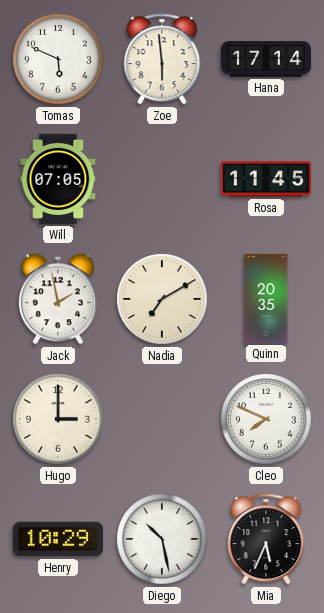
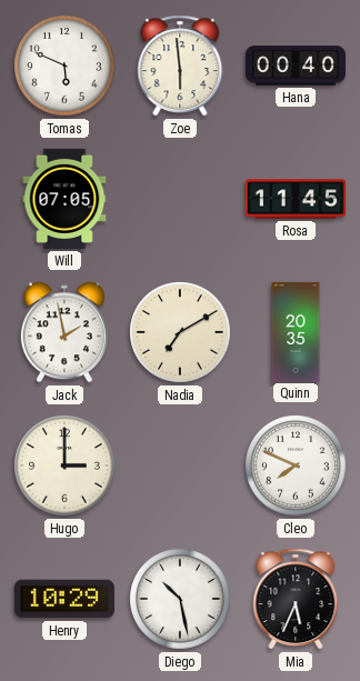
Hana: 17:14 -> 00:40
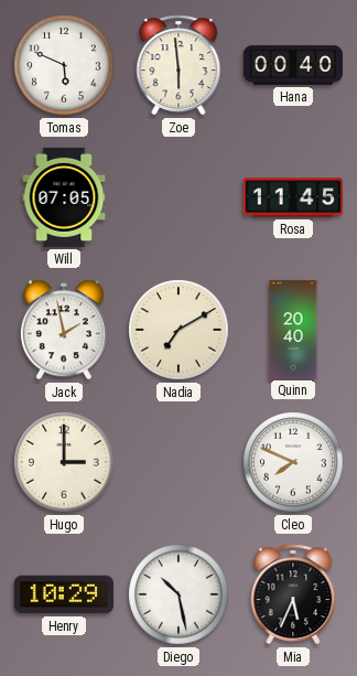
Quinn: 20:35 -> 20:40
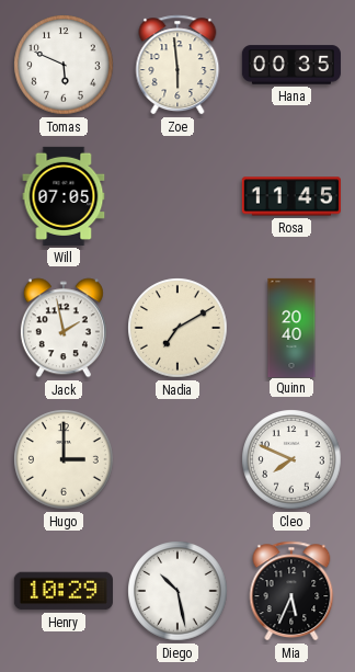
Hana: 00:40 -> 00:35
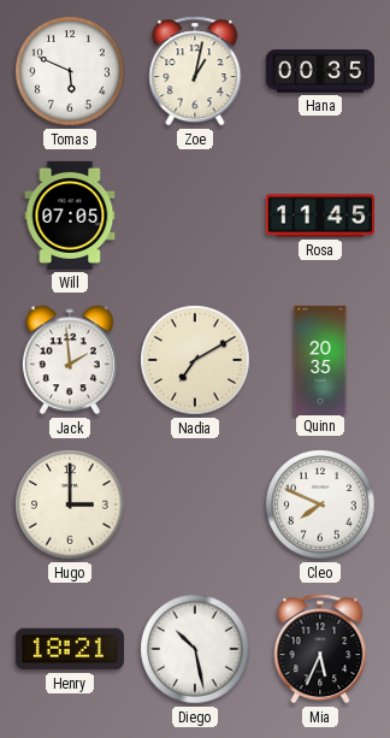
Zoe: 5:59 -> 1:02
Jack: 1:58 -> 1:59
Quinn: 20:40 -> 20:35
Henry: 10:29 -> 18:21
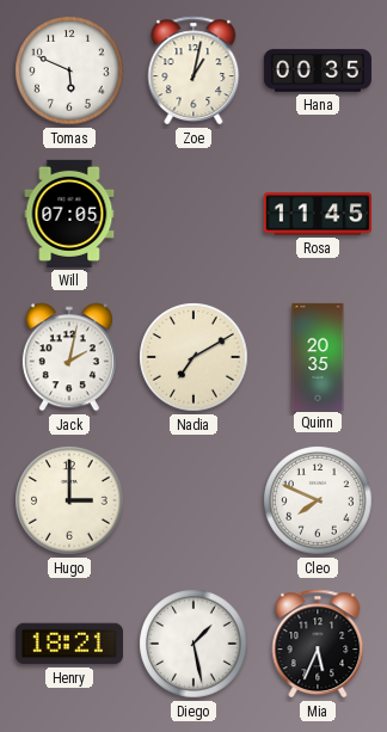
Jack: 1:59 -> 2:02
Diego: 10:28 -> 1:28
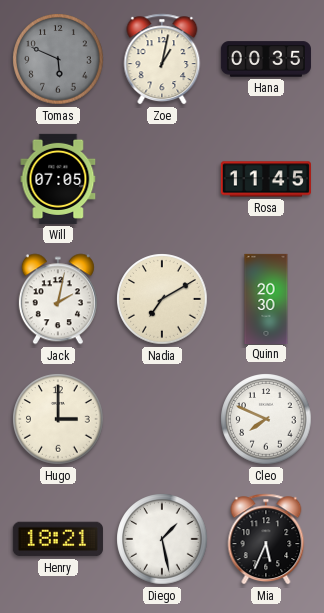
Tomas dial: white -> grey
Quinn: 20:35 -> 20:30
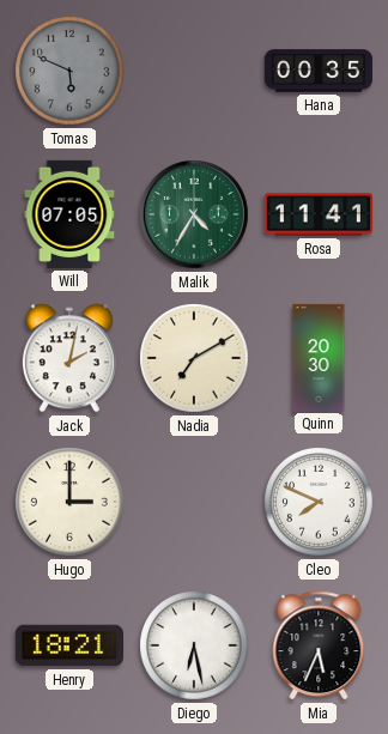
Zoe: 1:02 -> none
Malik: none -> 4:35
Rosa: 11:45 -> 11:41
Diego: 1:28 -> 6:28
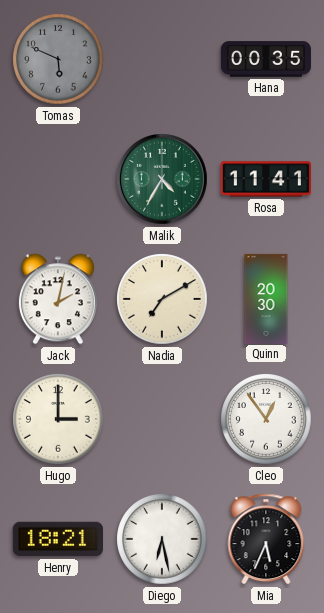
Will: 07:05 -> none
Cleo: 7:49 -> 12:54
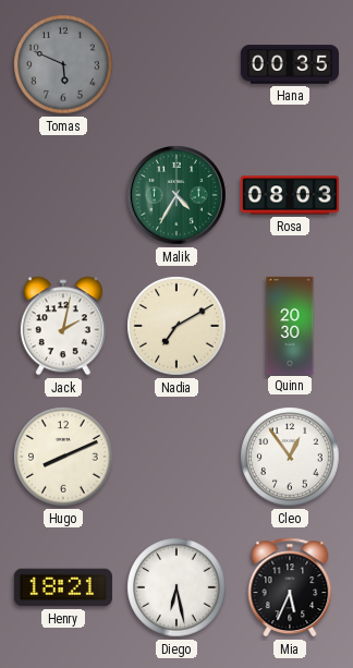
Rosa: 11:41 -> 08:03
Hugo: 3:00 -> 8:11
